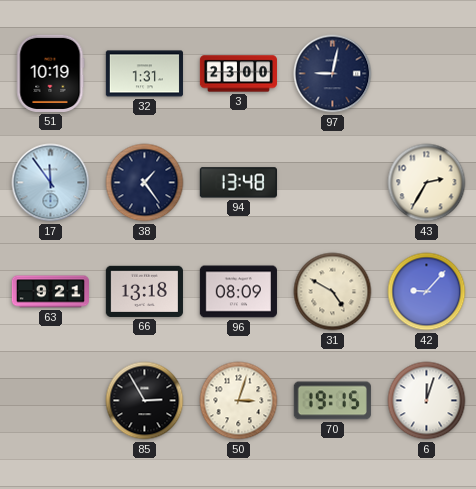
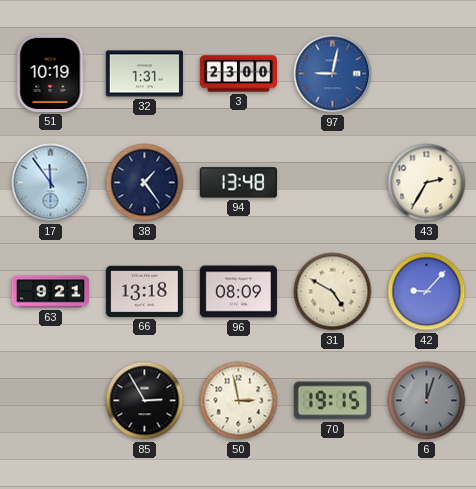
97 dial: navy -> blue
50: 3:03 -> 2:58
6 dial: white -> grey
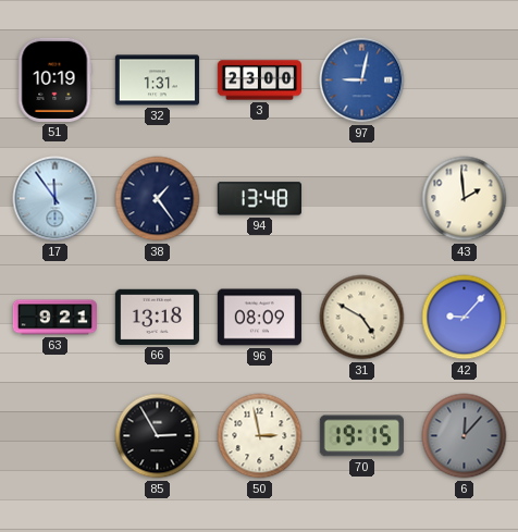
43: 2:35 -> 1:59
6: 12:03 -> 12:07
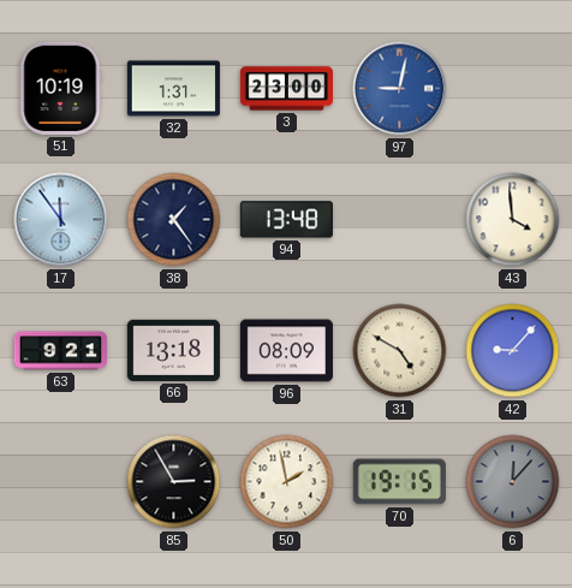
43: 1:59 -> 3:59
50: 2:58 -> 1:58
